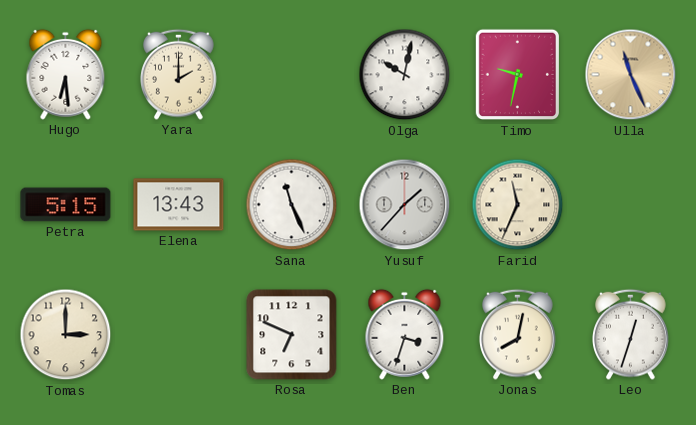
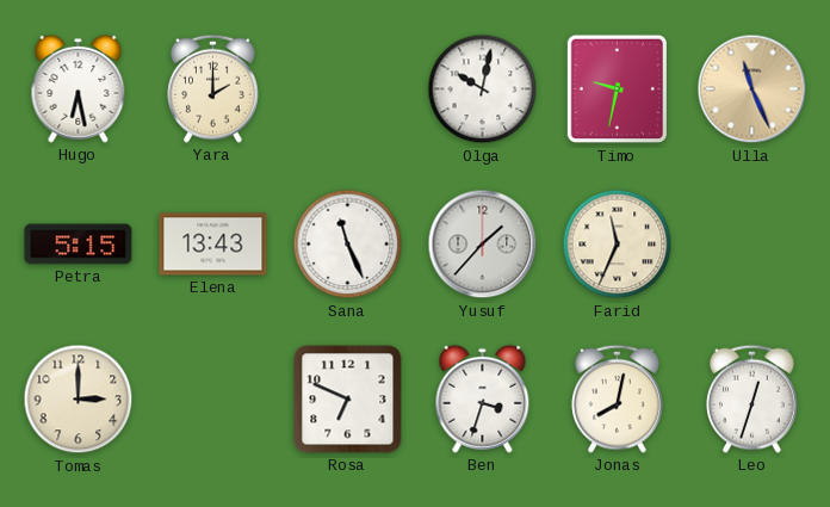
Hugo: 6:29 -> 6:28
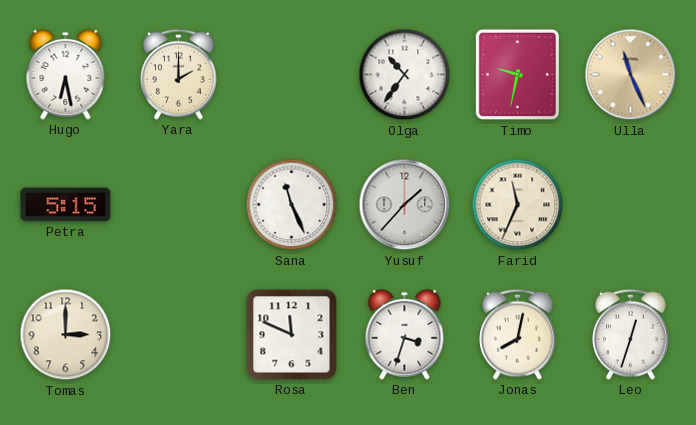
Olga: 10:02 -> 10:36
Elena: 13:43 -> none
Rosa: 6:49 -> 11:49
